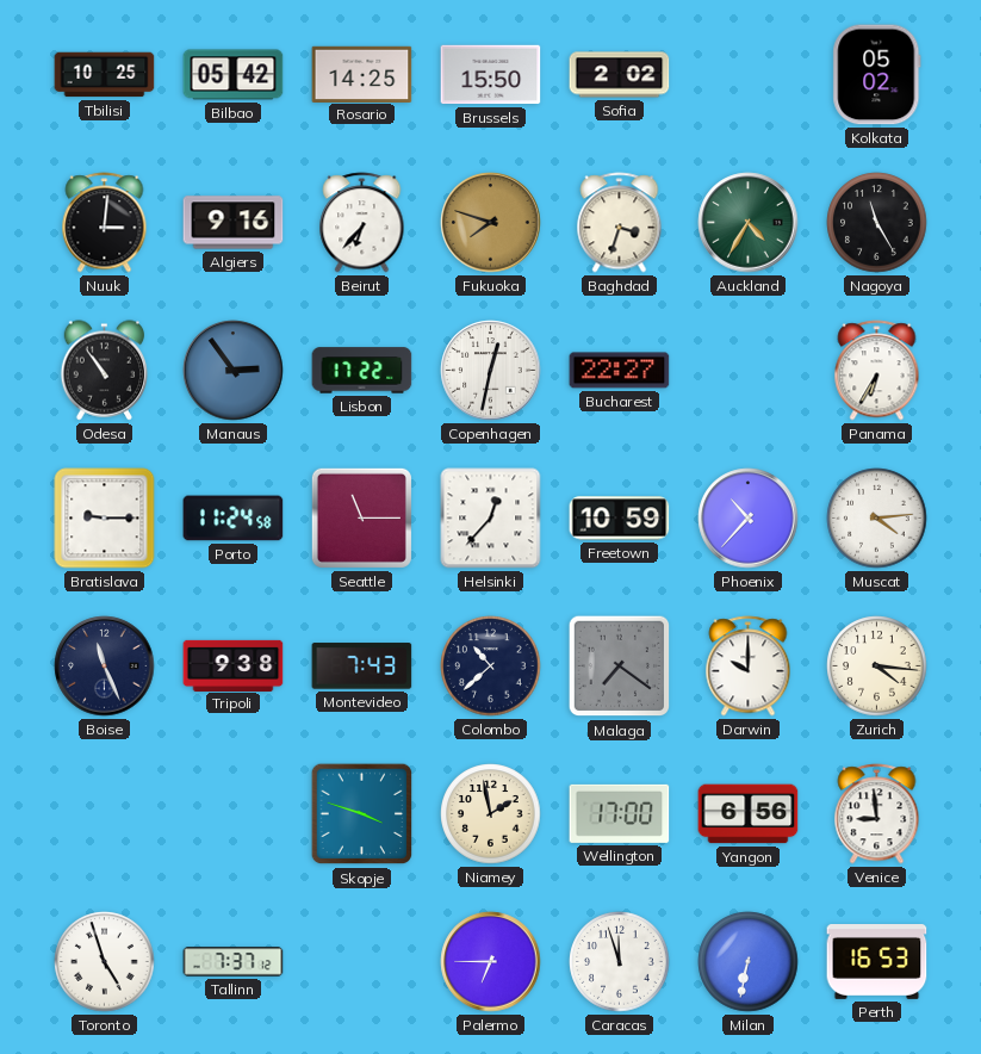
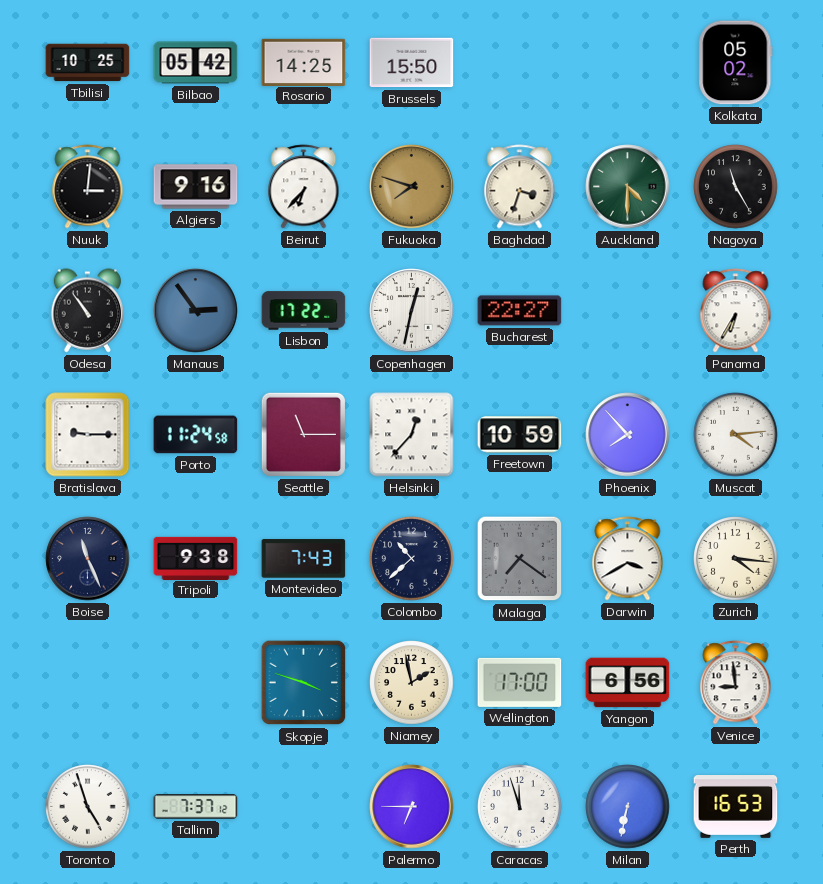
Sofia: 2:02 -> none
Auckland: 4:35 -> 4:30
Phoenix: 10:37 -> 7:53
Darwin: 10:00 -> 3:40
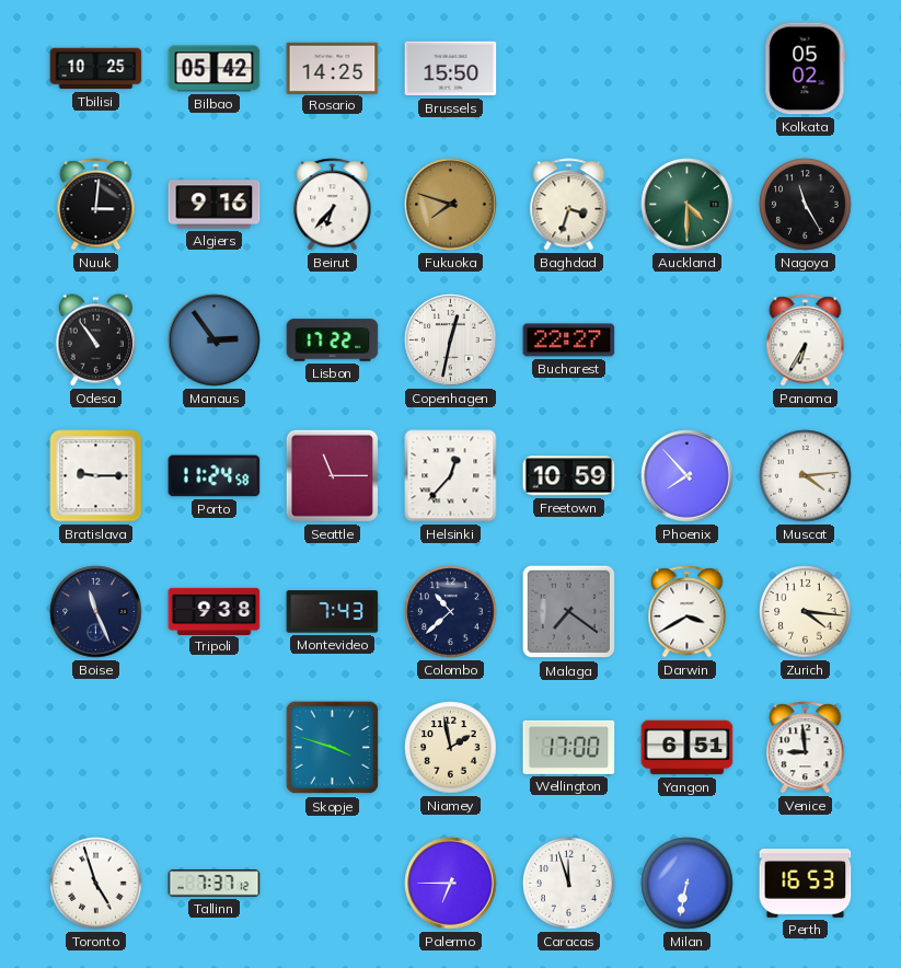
Yangon: 6:56 -> 6:51
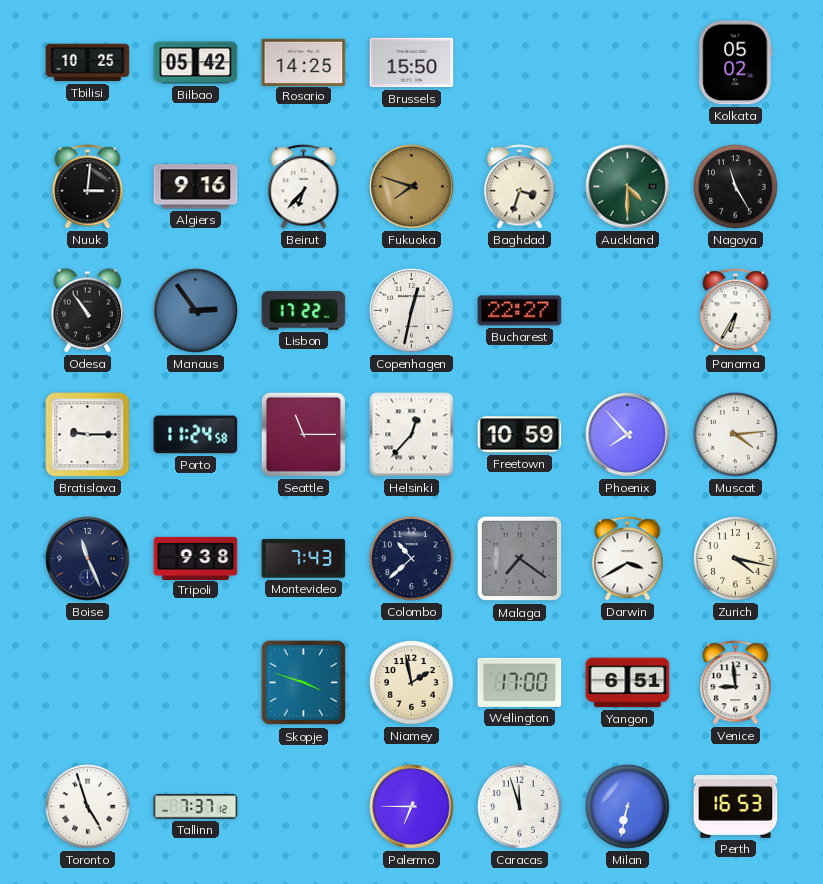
Zurich: 4:16 -> 4:17
